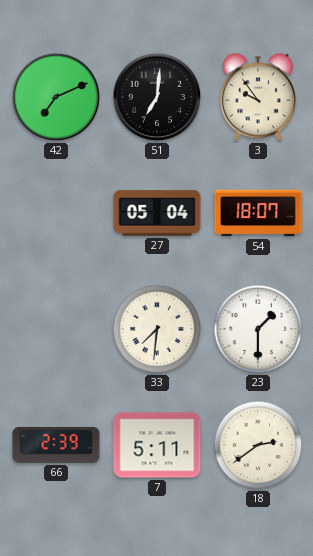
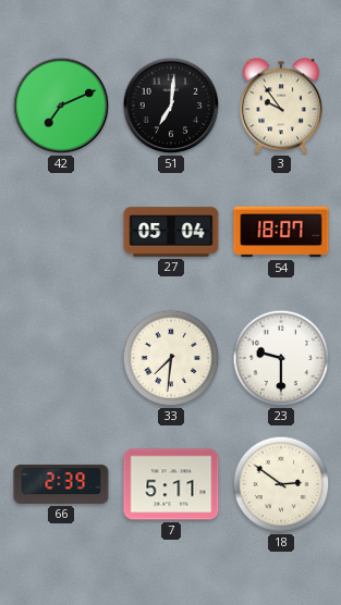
23: 1:30 -> 9:30
18: 2:39 -> 2:51
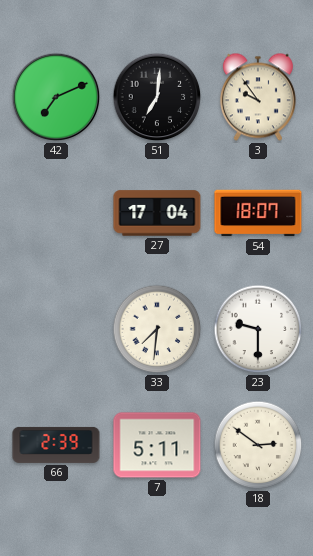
27: 05:04 -> 17:04
